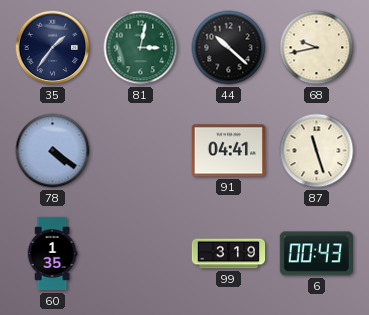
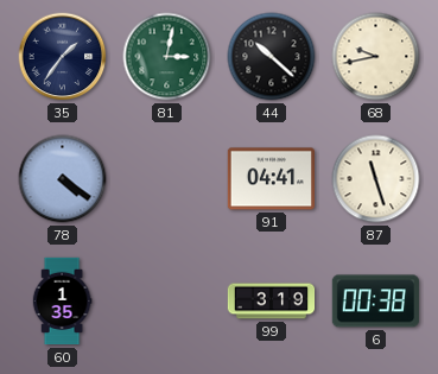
6: 00:43 -> 00:38
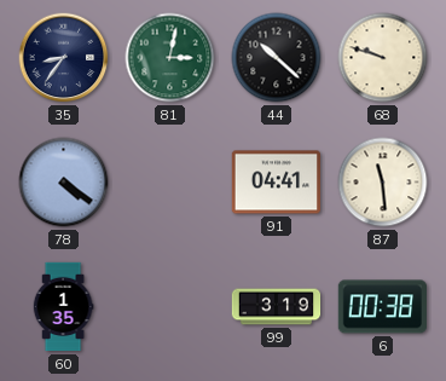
35: 1:36 -> 8:36
68: 9:43 -> 9:48
87: 11:27 -> 11:29
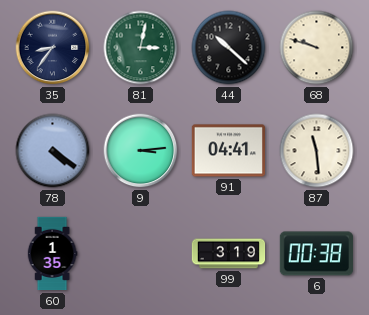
9: none -> 3:14
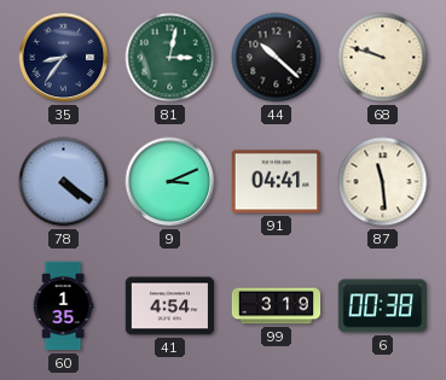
9: 3:14 -> 3:11
41: none -> 4:54
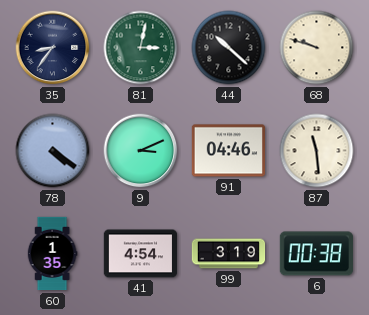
91: 04:41 -> 04:46
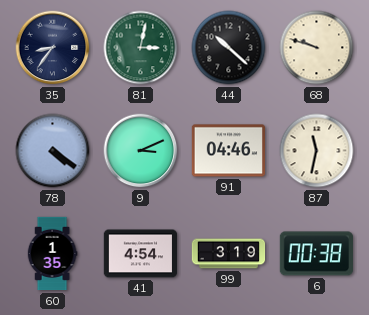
87: 11:29 -> 11:32
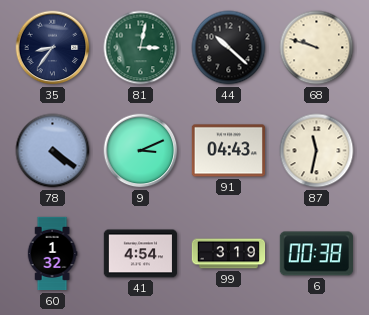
91: 04:46 -> 04:43
60: 1:35 -> 1:32
